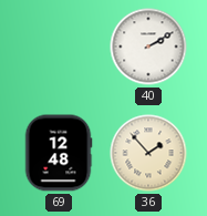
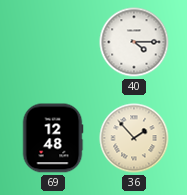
40: 2:10 -> 4:15
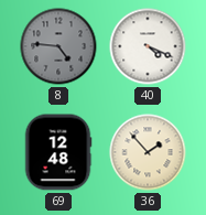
8: none -> 4:46
40: 4:15 -> 4:19
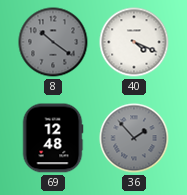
8: 4:46 -> 10:21
36 dial: cream -> grey
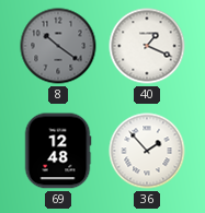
40: 4:19 -> 1:19
36 dial: grey -> white
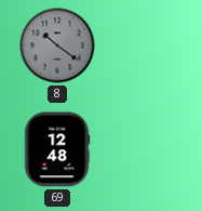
40: 1:19 -> none
36: 1:53 -> none
